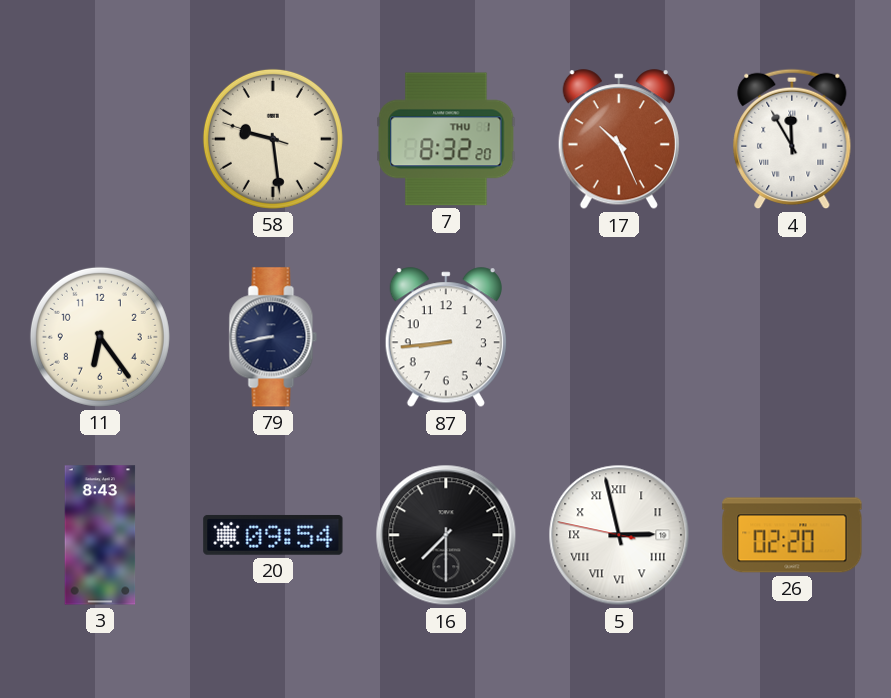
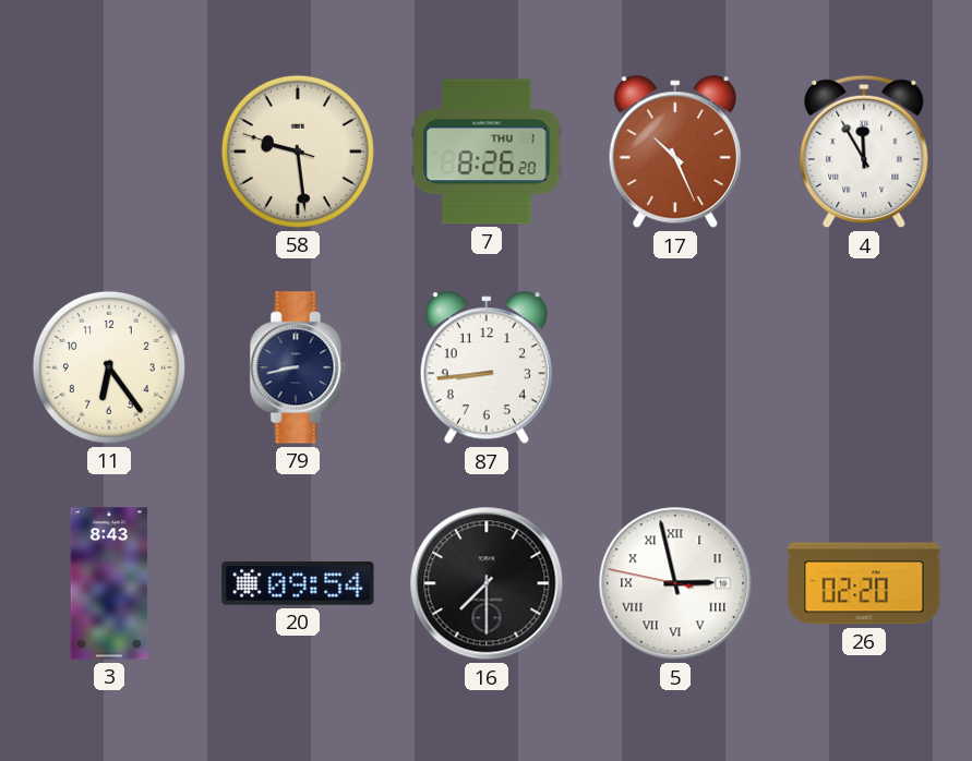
7: 8:32 -> 8:26
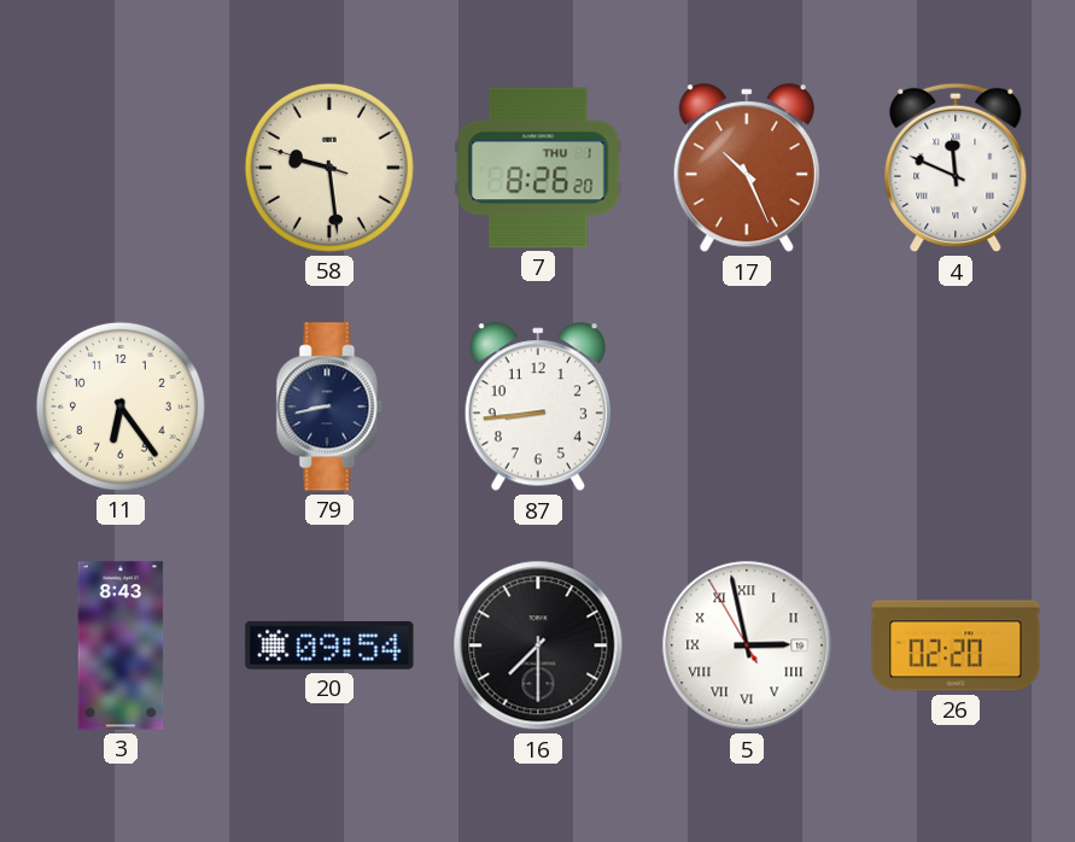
4: 11:55 -> 11:49
5: 2:57:47 -> 2:57:55
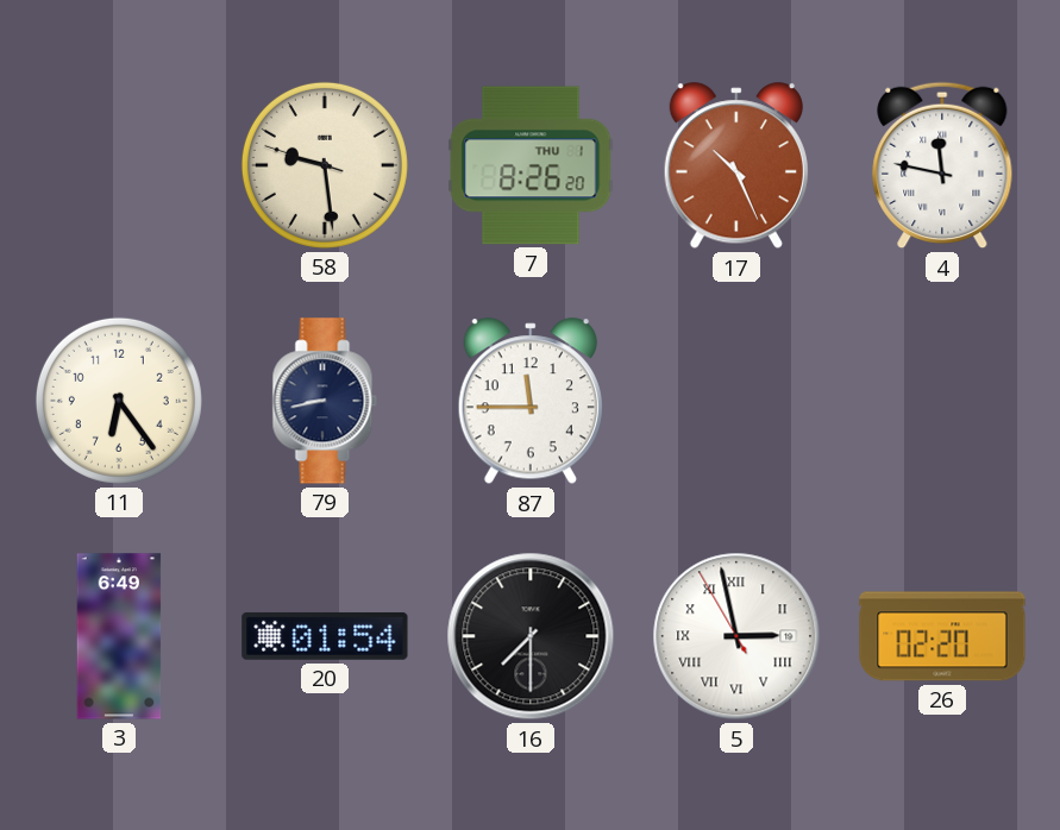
4: 11:49 -> 11:47
87: 8:44 -> 11:45
3: 8:43 -> 6:49
20: 09:54 -> 01:54
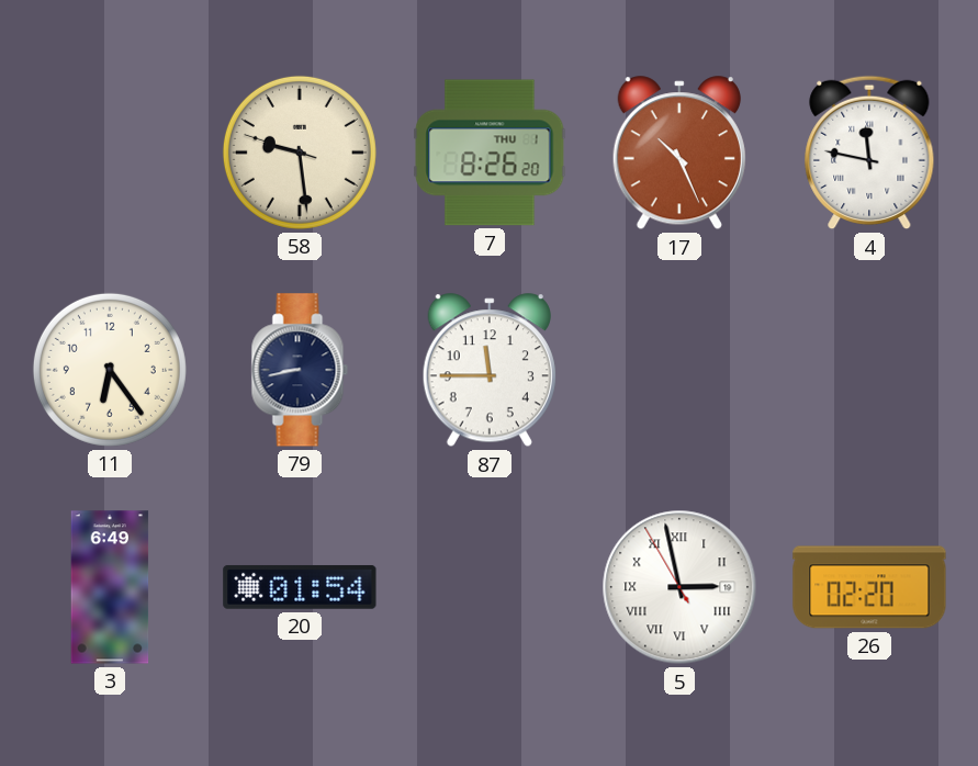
16: 7:30 -> none
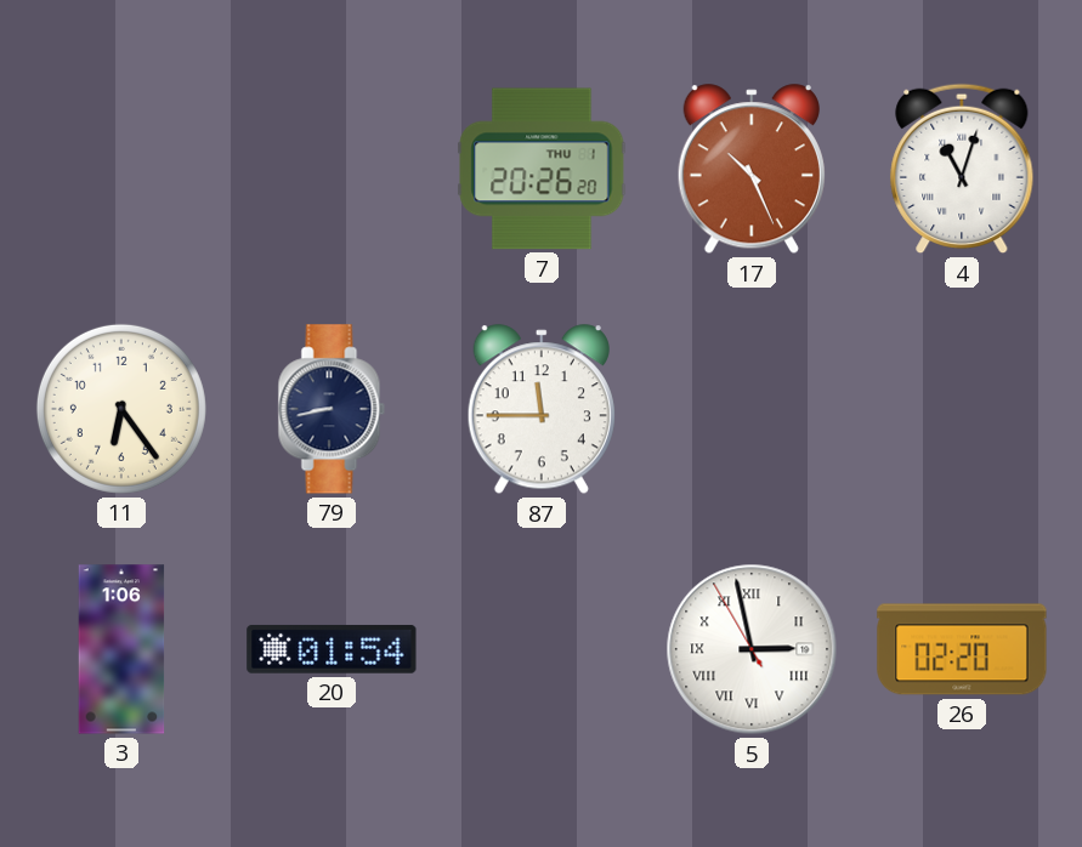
58: 9:28 -> none
7: 8:26 -> 20:26
4: 11:47 -> 11:03
3: 6:49 -> 1:06
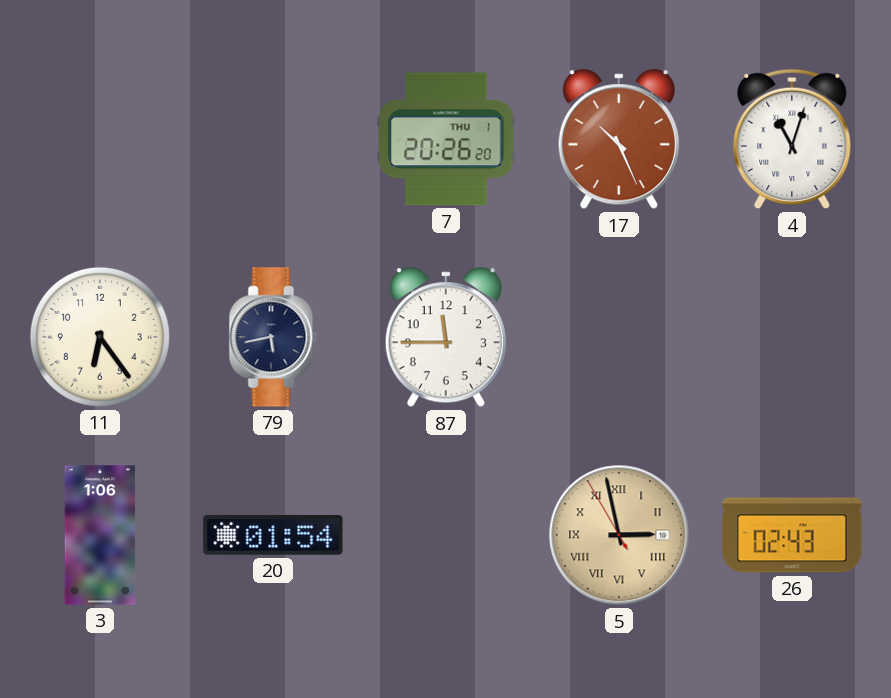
79: 8:43 -> 5:43
5 dial: white -> champagne
26: 02:20 -> 02:43
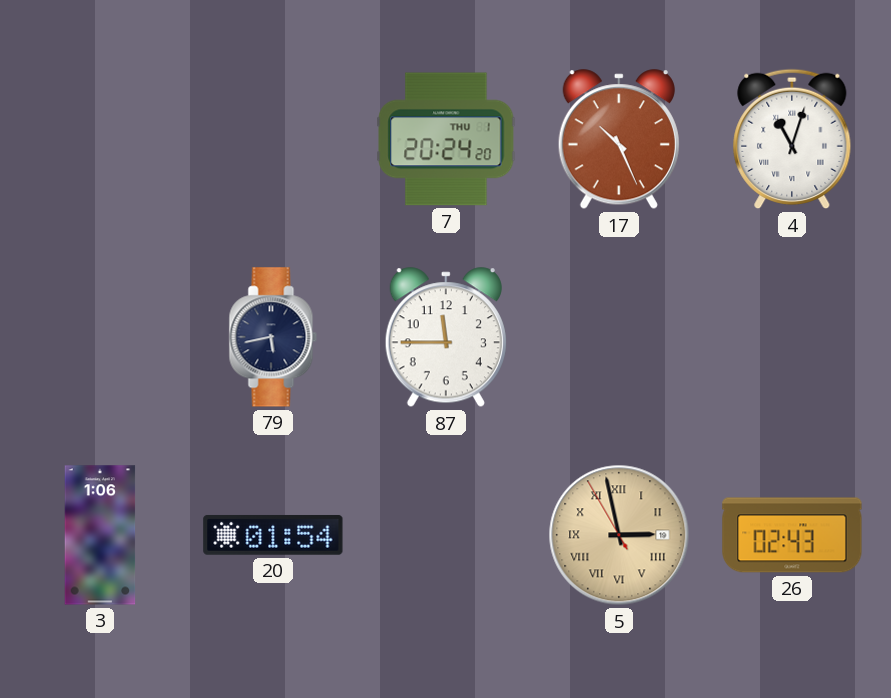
7: 20:26 -> 20:24
11: 6:24 -> none
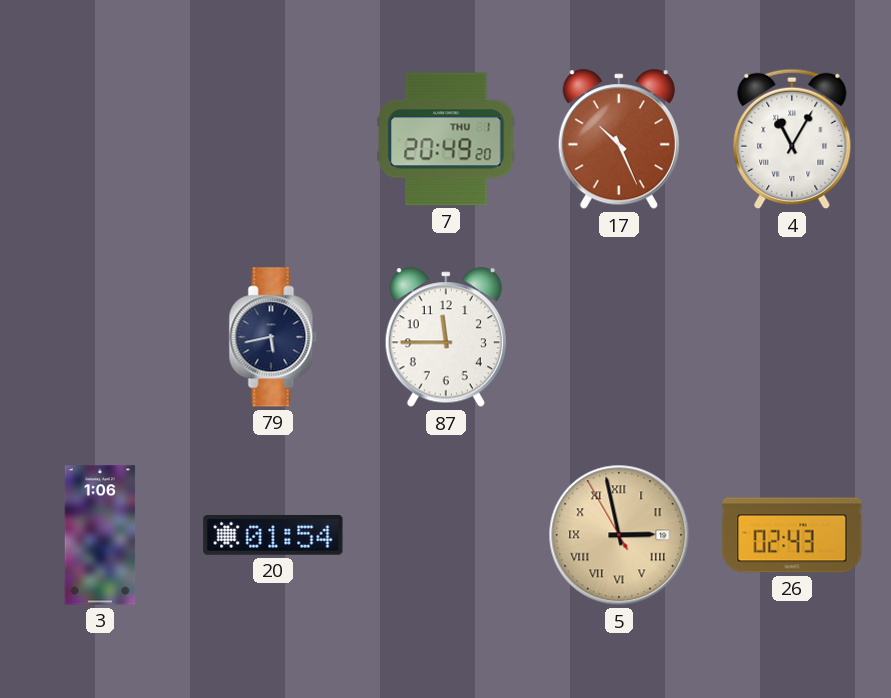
7: 20:24 -> 20:49
4: 11:03 -> 11:05
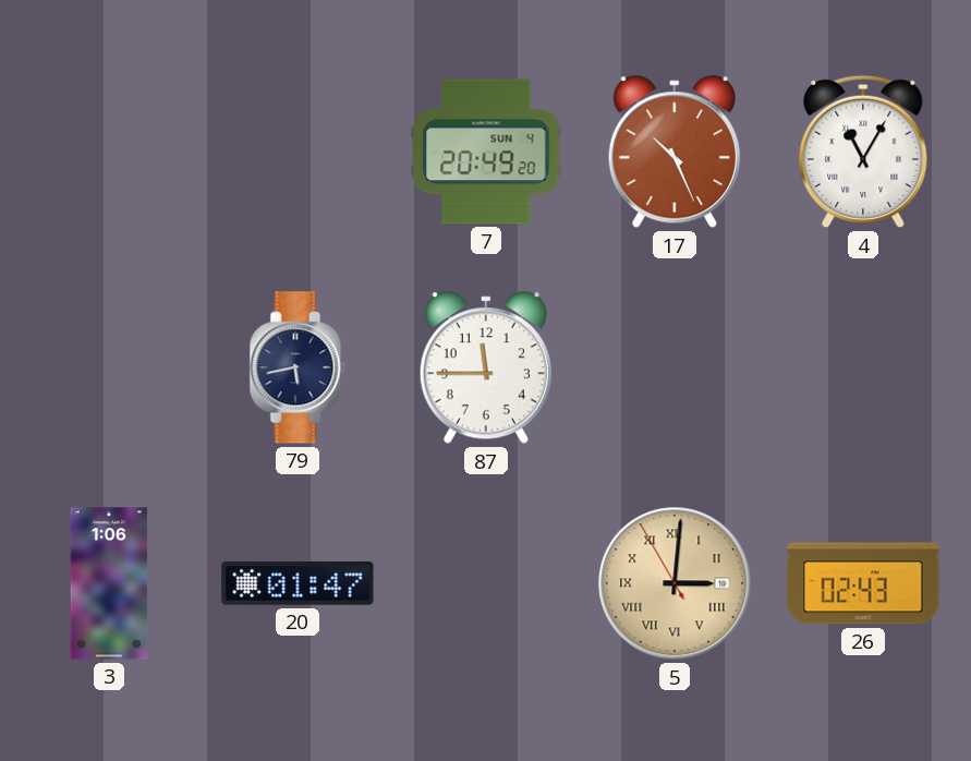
7 date: THU 1 -> SUN 4
20: 01:54 -> 01:47
5: 2:57 -> 3:00
